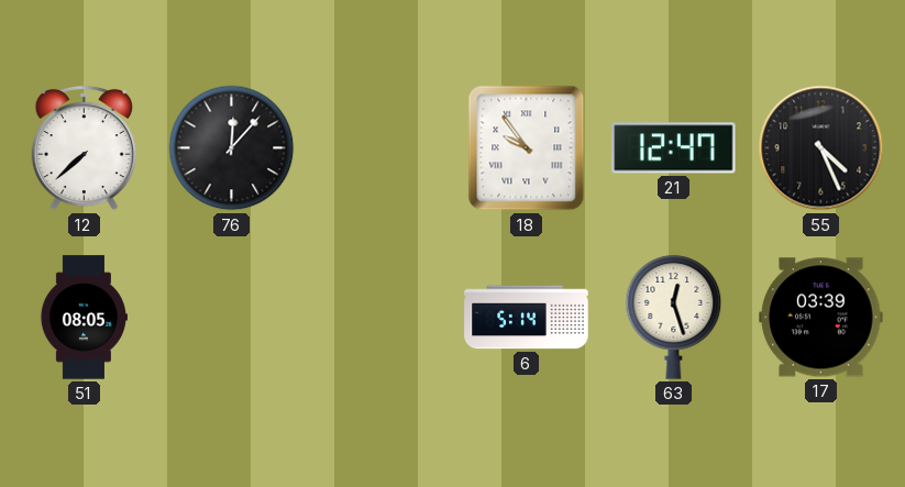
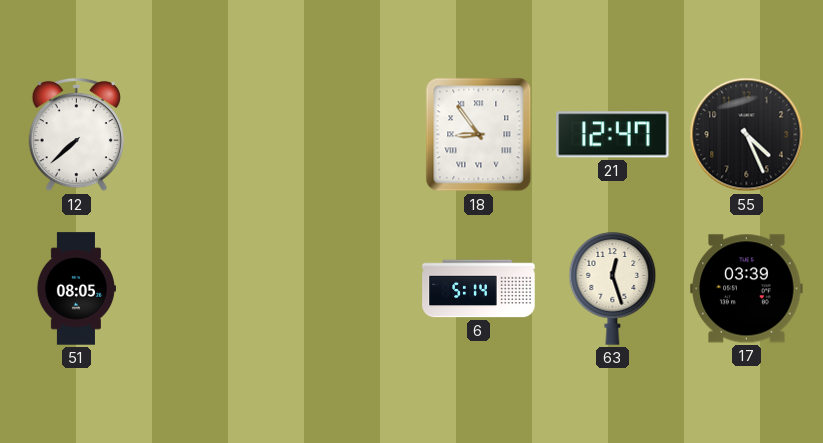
76: 12:07 -> none
18: 9:54 -> 8:54
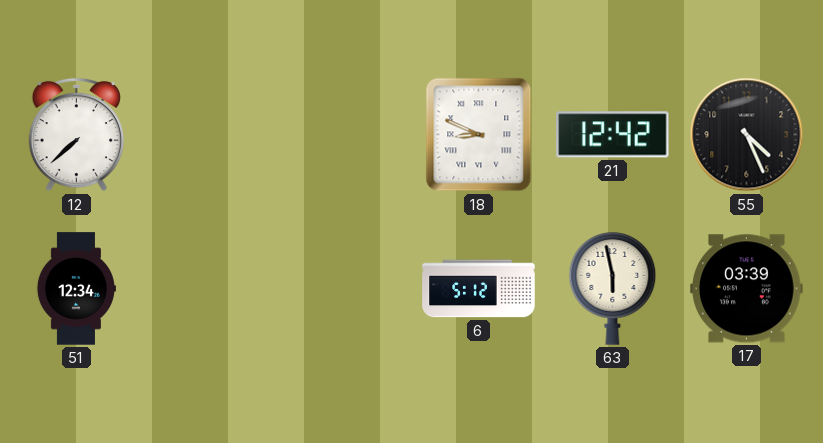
18: 8:54 -> 8:49
21: 12:47 -> 12:42
51: 08:05 -> 12:34
6: 5:14 -> 5:12
63: 12:27 -> 5:58
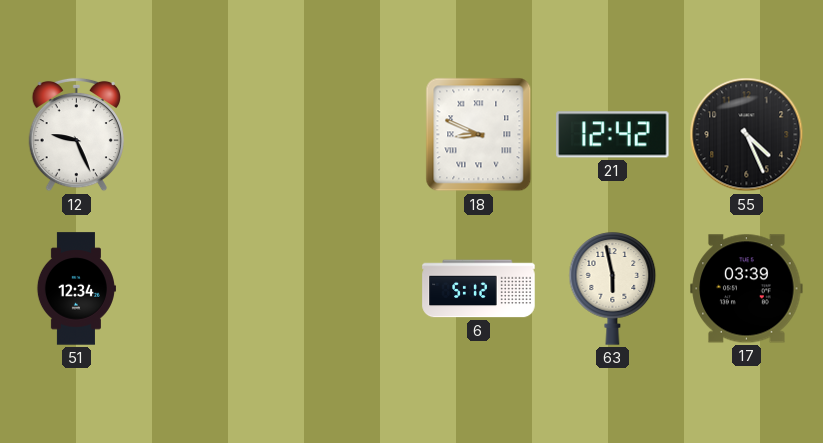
12: 7:38 -> 9:26
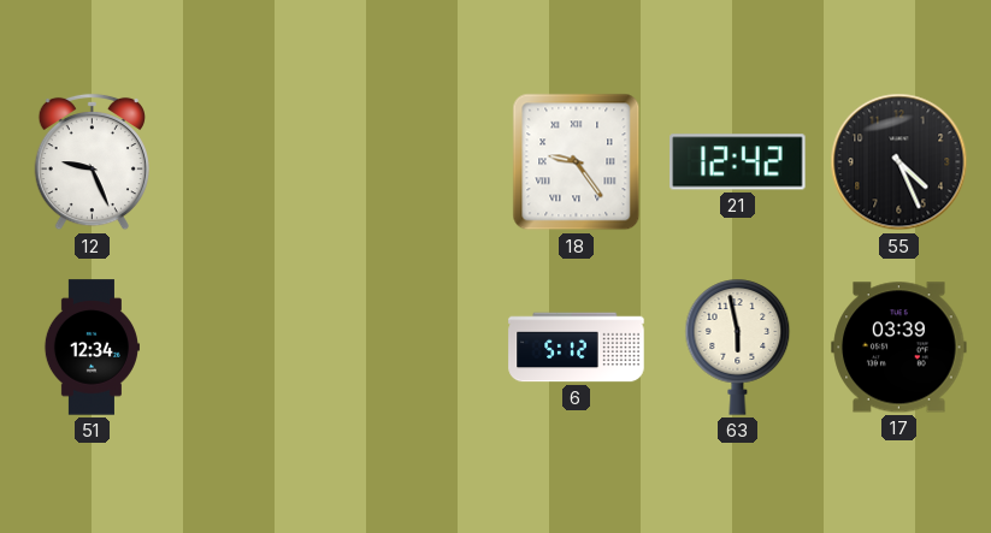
18: 8:49 -> 9:24
